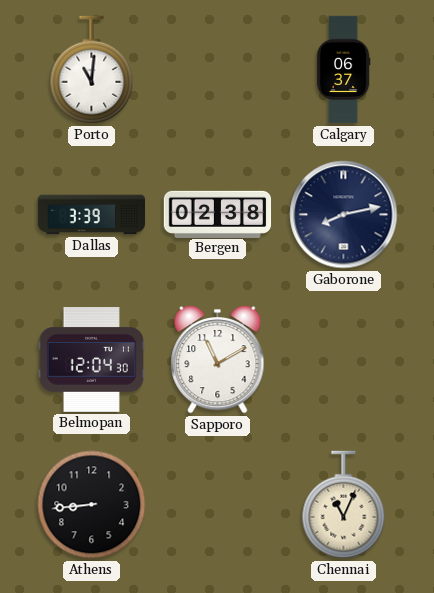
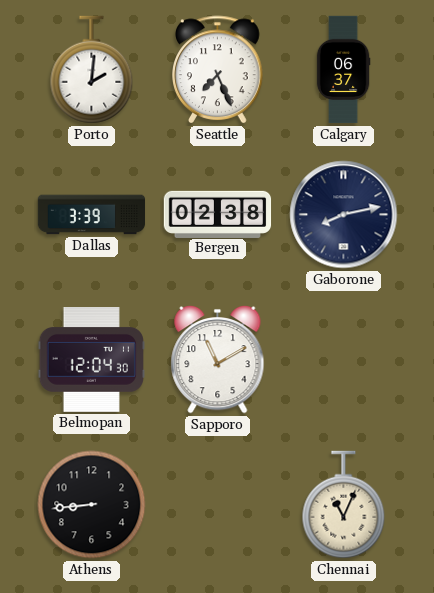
Porto: 11:01 -> 2:01
Seattle: none -> 7:26
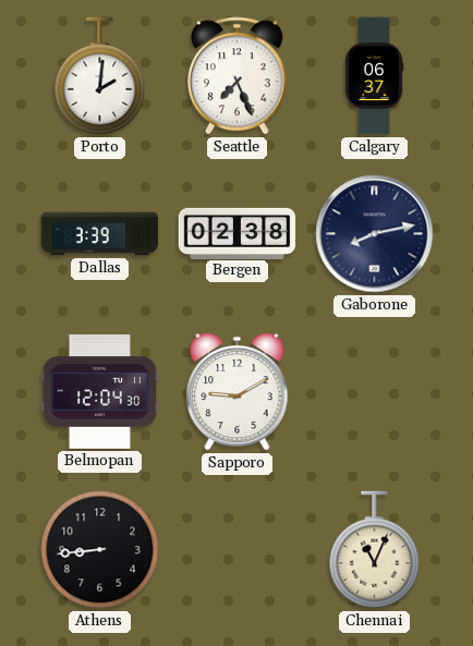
Sapporo: 11:10 -> 9:10
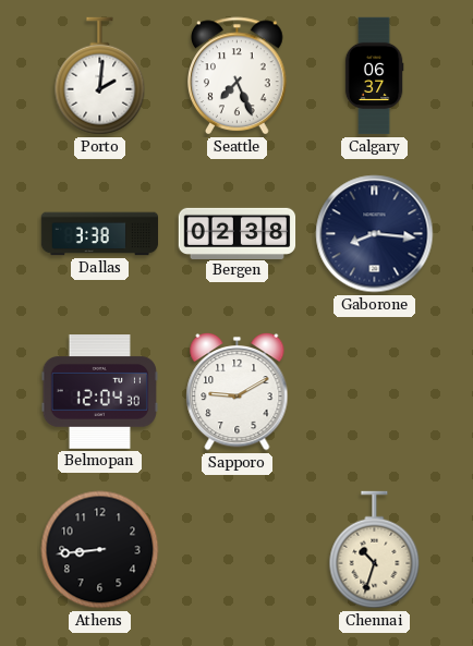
Dallas: 3:39 -> 3:38
Gaborone: 8:13 -> 8:16
Chennai: 11:04 -> 10:33
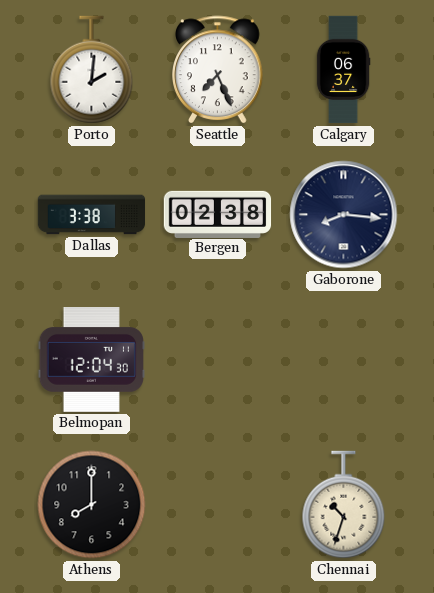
Sapporo: 9:10 -> none
Athens: 8:44 -> 8:00
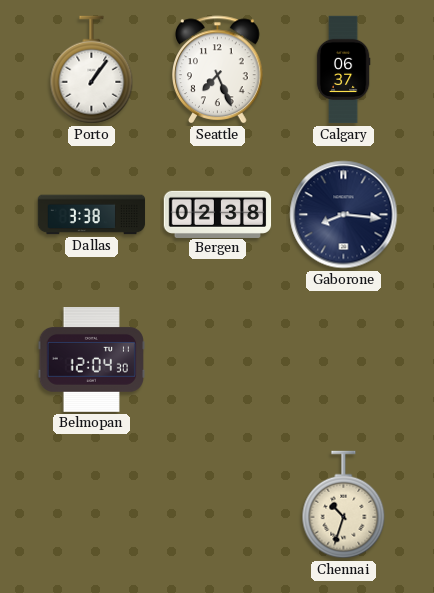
Porto: 2:01 -> 1:06
Athens: 8:00 -> none
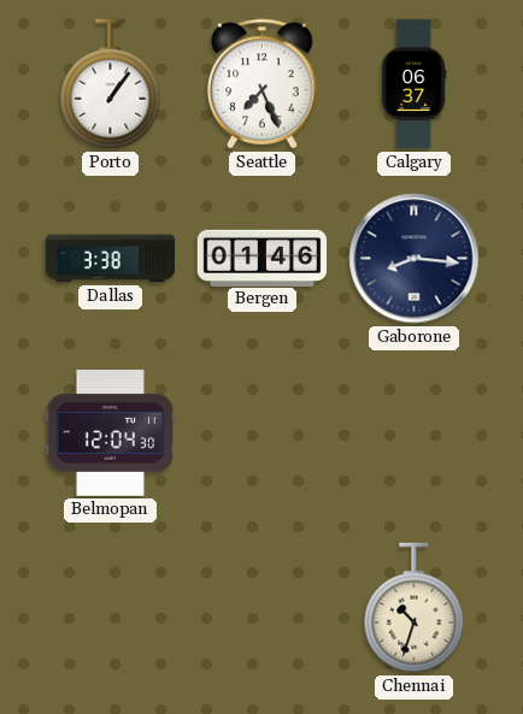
Bergen: 02:38 -> 01:46
